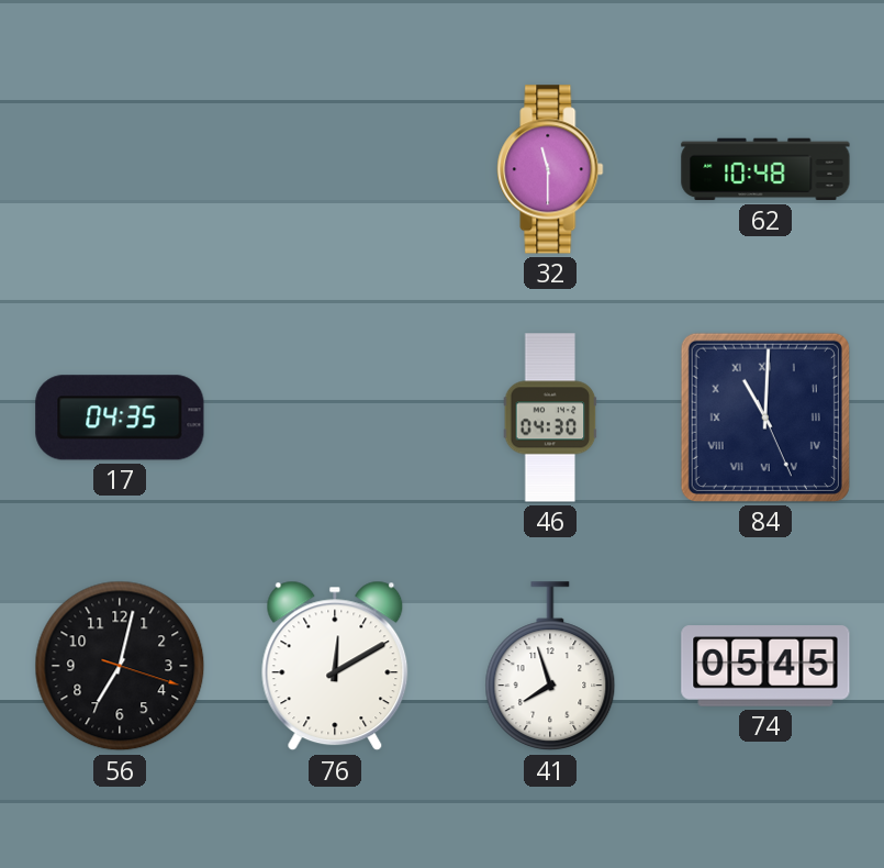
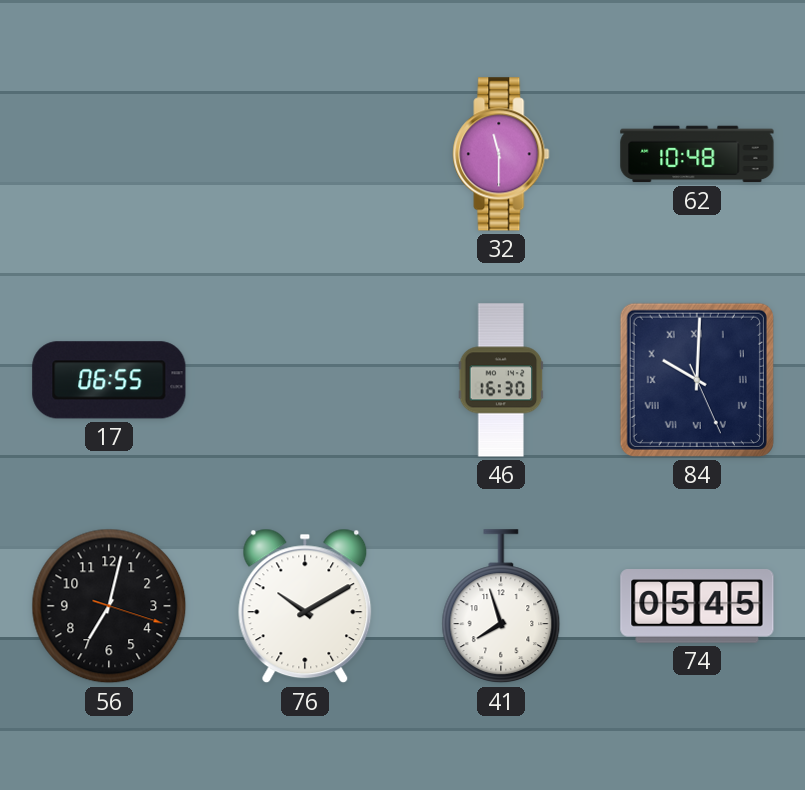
17: 04:35 -> 06:55
46: 04:30 -> 16:30
84: 11:00 -> 10:00
76: 12:10 -> 10:10
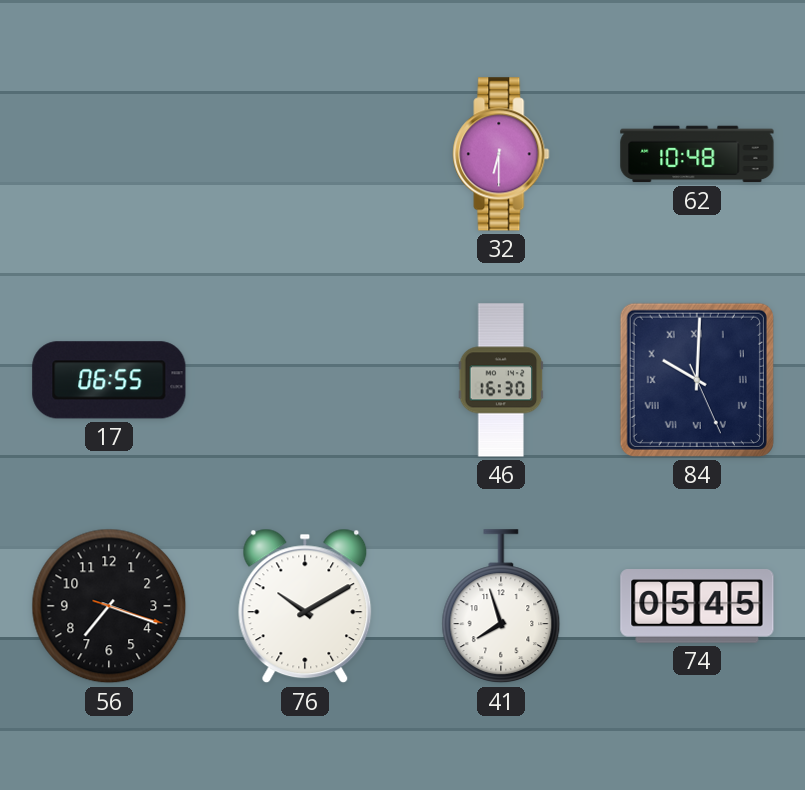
32: 11:30 -> 6:30
56: 7:02 -> 7:18
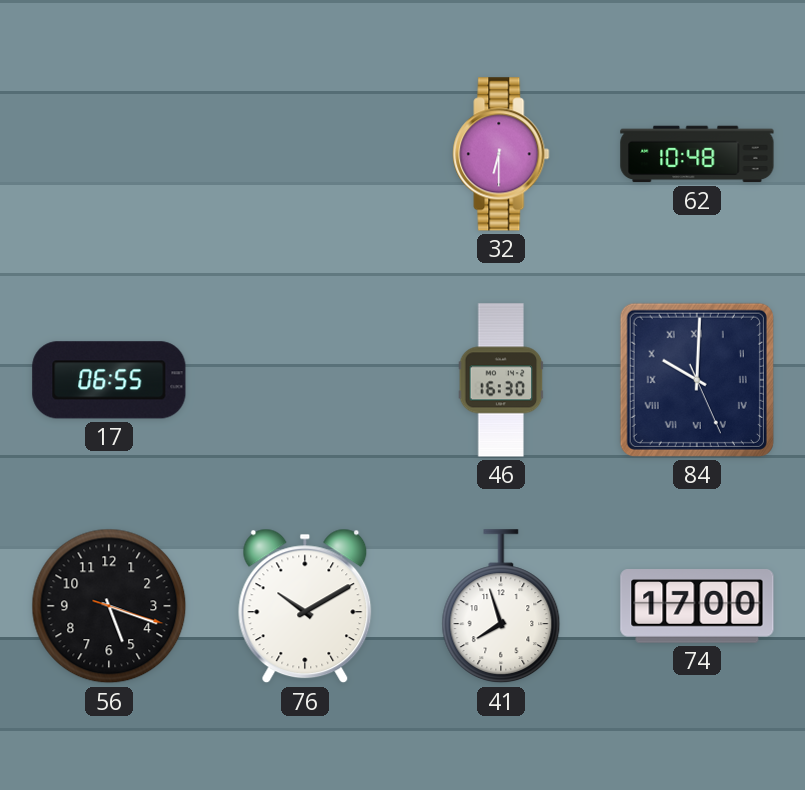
56: 7:18 -> 5:18
74: 05:45 -> 17:00
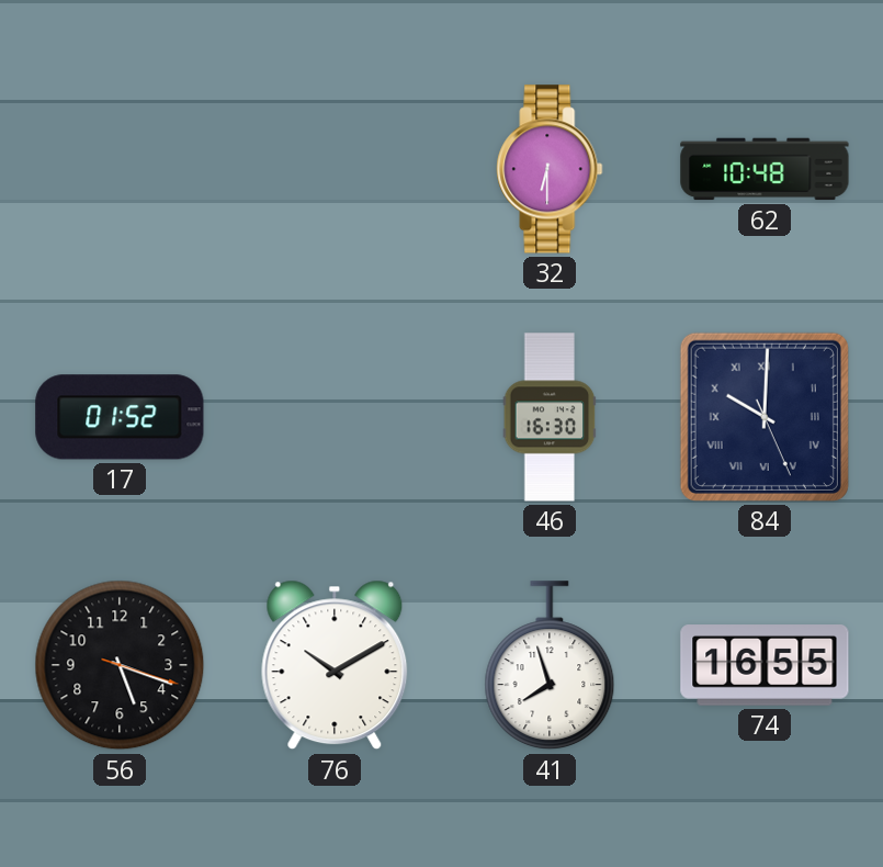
17: 06:55 -> 01:52
74: 17:00 -> 16:55
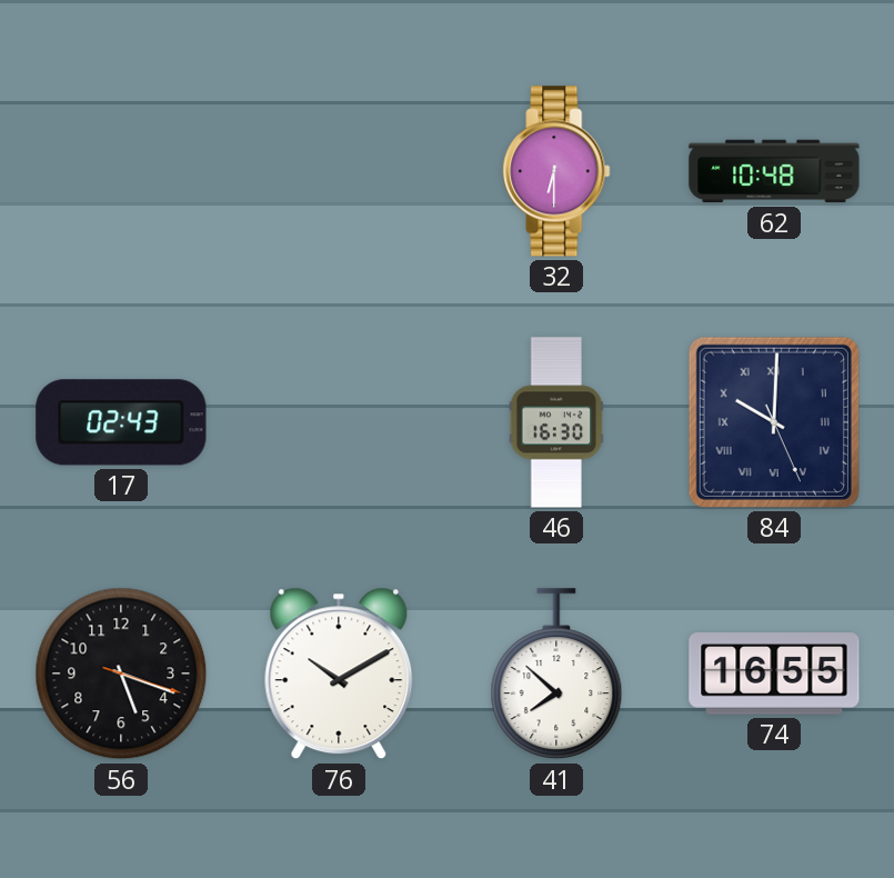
17: 01:52 -> 02:43
41: 7:57 -> 7:52
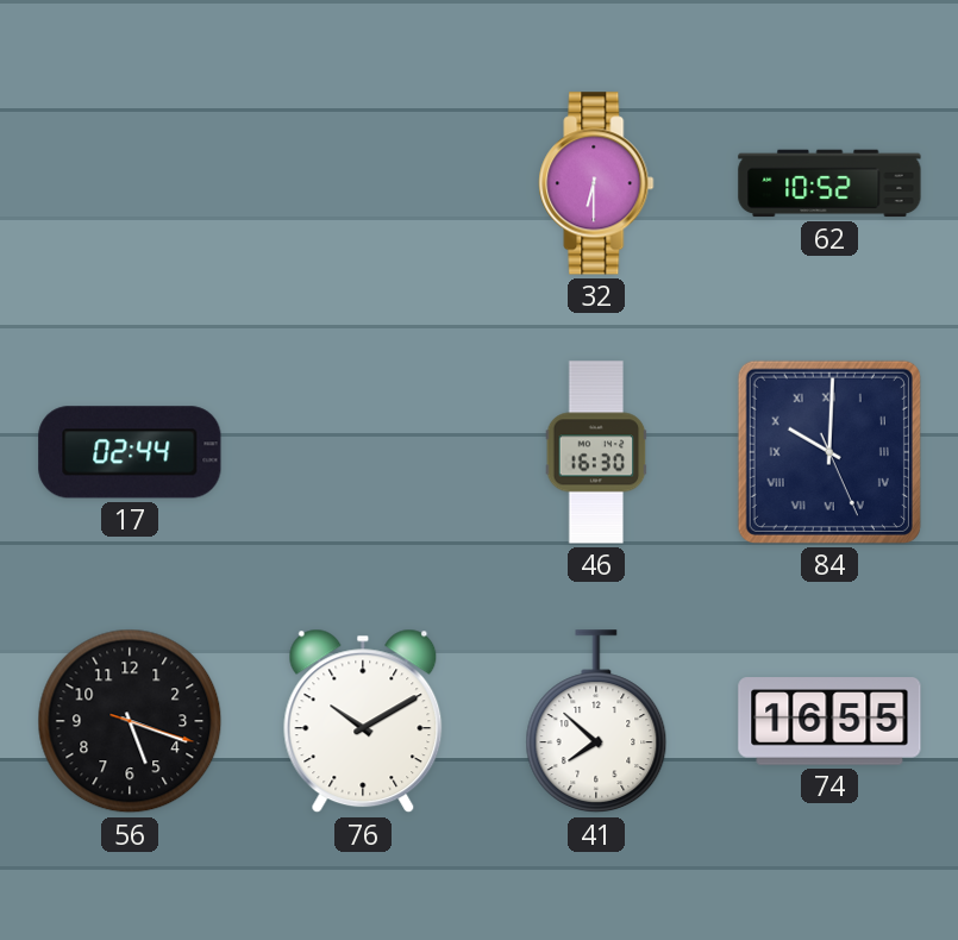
62: 10:48 -> 10:52
17: 02:43 -> 02:44
